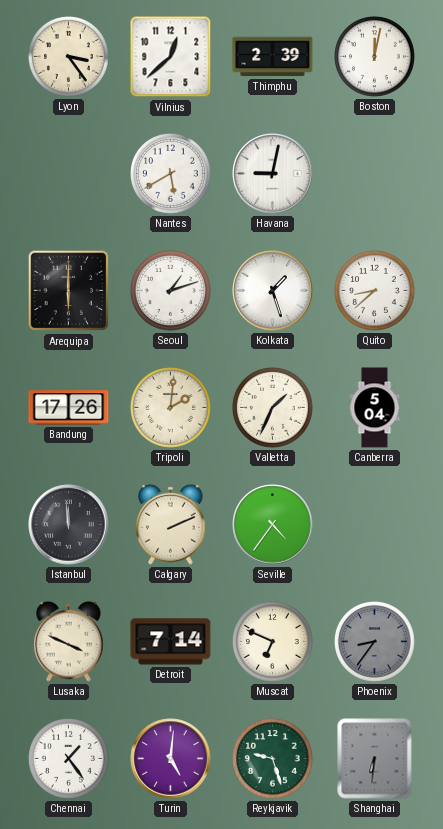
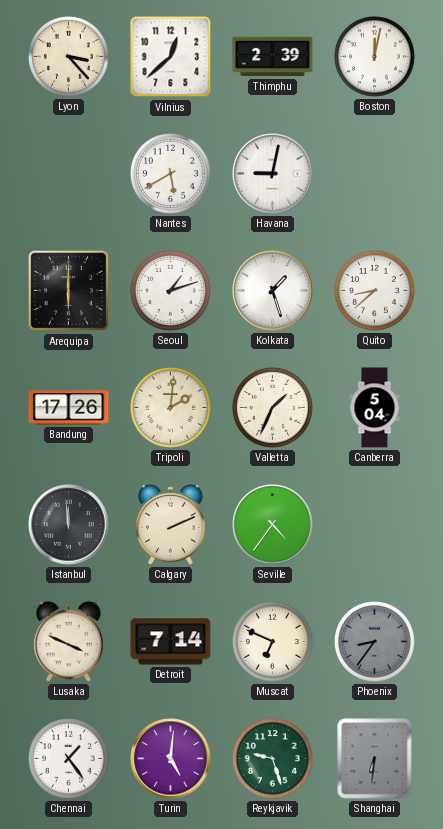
Lyon: 3:24 -> 3:23
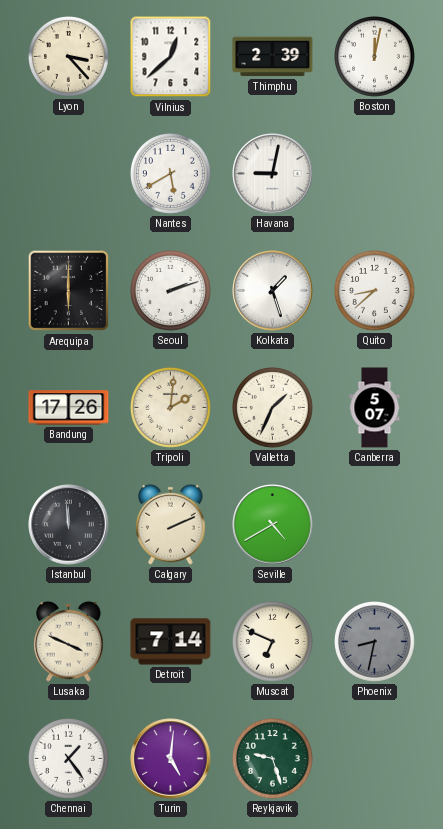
Seoul: 1:12 -> 2:12
Canberra: 5:04 -> 5:07
Seville: 4:36 -> 4:40
Phoenix: 8:36 -> 8:32
Shanghai: 6:31 -> none
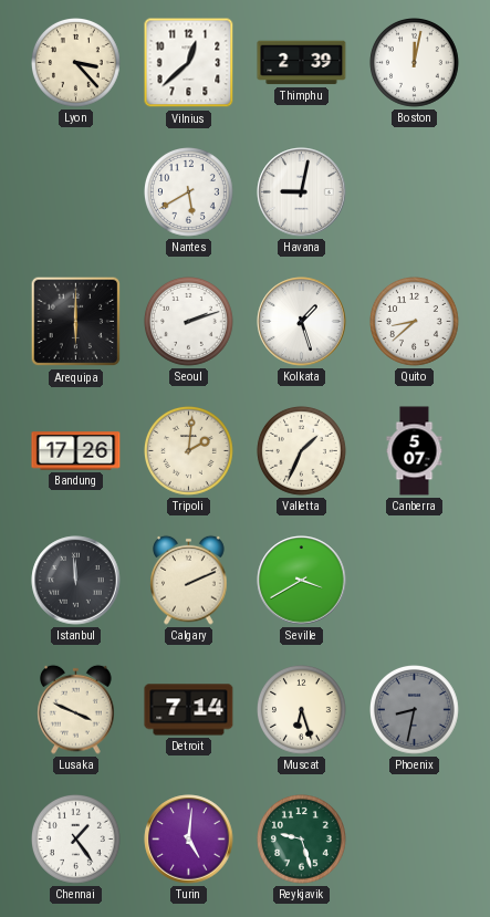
Seville: 4:40 -> 3:40
Muscat: 6:49 -> 6:27
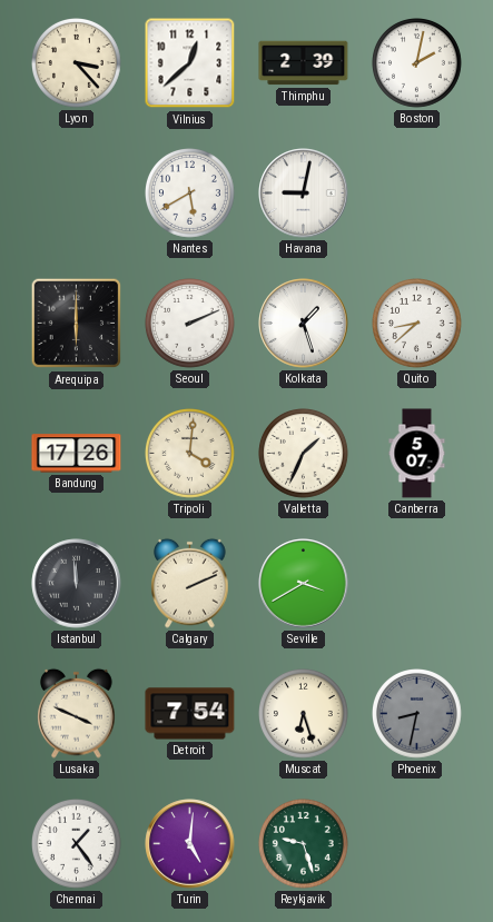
Boston: 12:02 -> 2:02
Seoul: 2:12 -> 2:11
Tripoli: 2:01 -> 4:01
Detroit: 7:14 -> 7:54
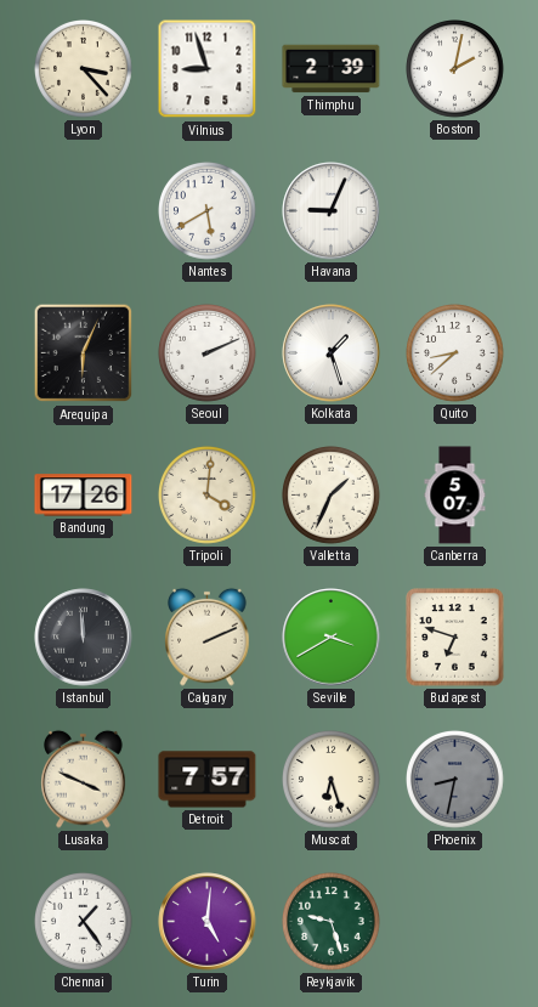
Vilnius: 12:38 -> 8:57
Havana: 9:02 -> 9:04
Arequipa: 6:00 -> 6:04
Budapest: none -> 6:48
Detroit: 7:54 -> 7:57
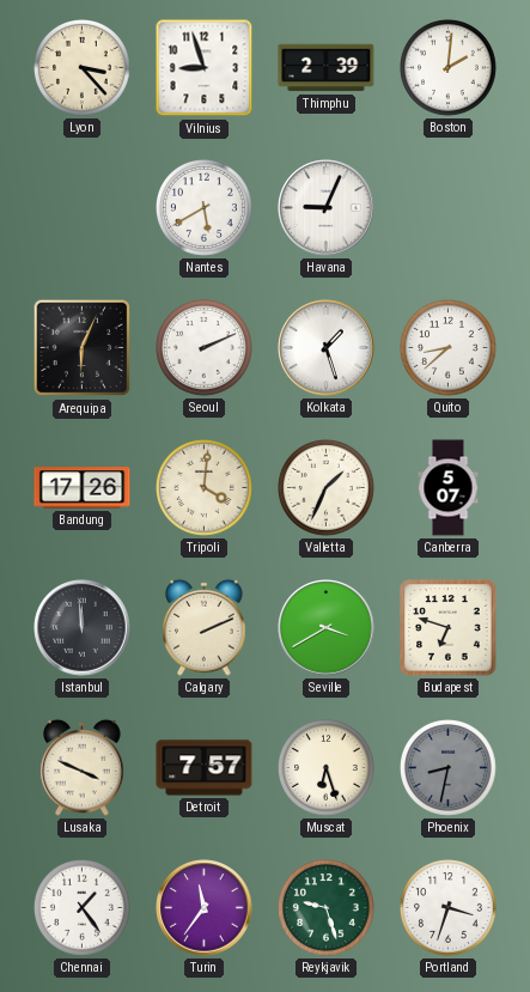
Boston: 2:02 -> 2:01
Turin: 5:01 -> 11:36
Portland: none -> 3:33
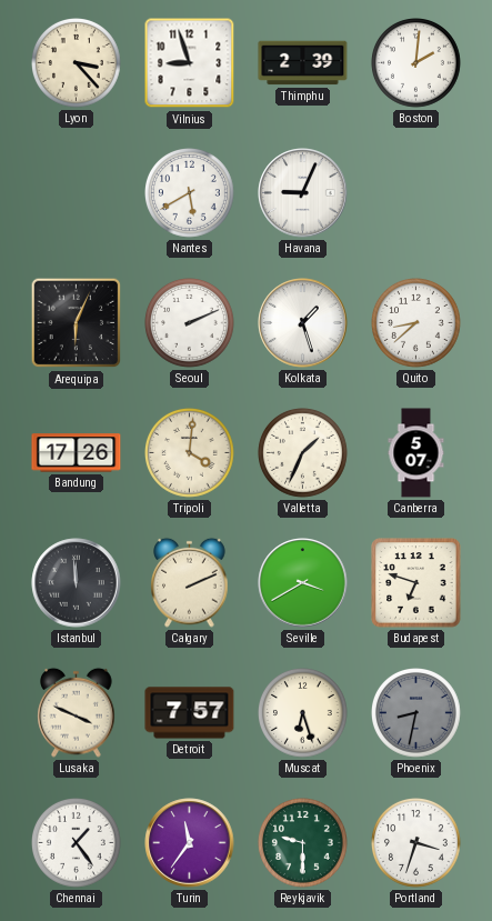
Reykjavik: 9:27 -> 9:30
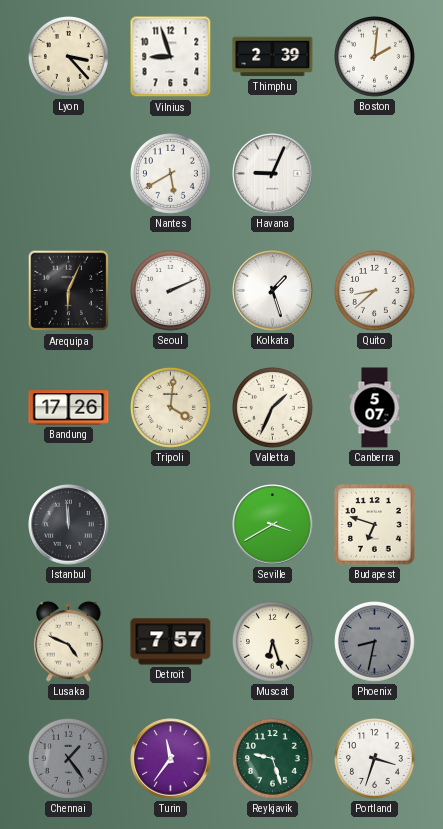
Calgary: 2:11 -> none
Lusaka: 3:49 -> 4:49
Chennai dial: white -> grey
Reykjavik: 9:30 -> 9:27
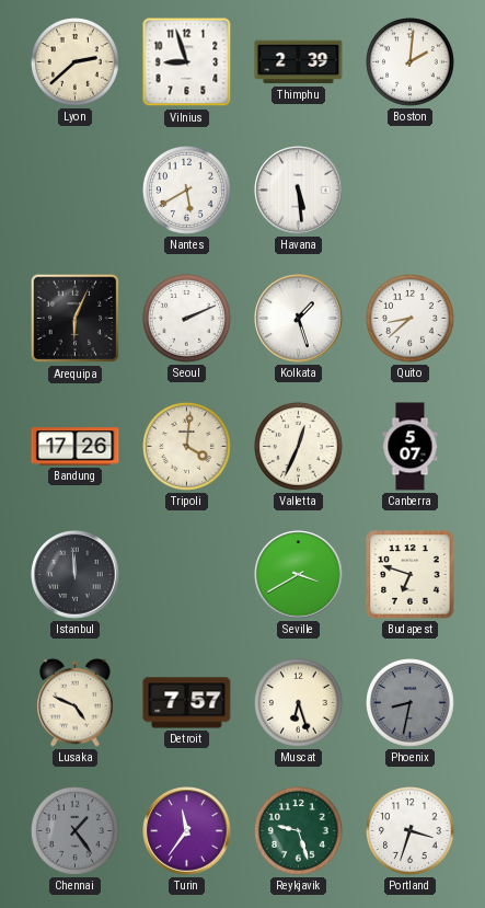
Lyon: 3:23 -> 2:38
Havana: 9:04 -> 5:29
Valletta: 1:34 -> 12:34
